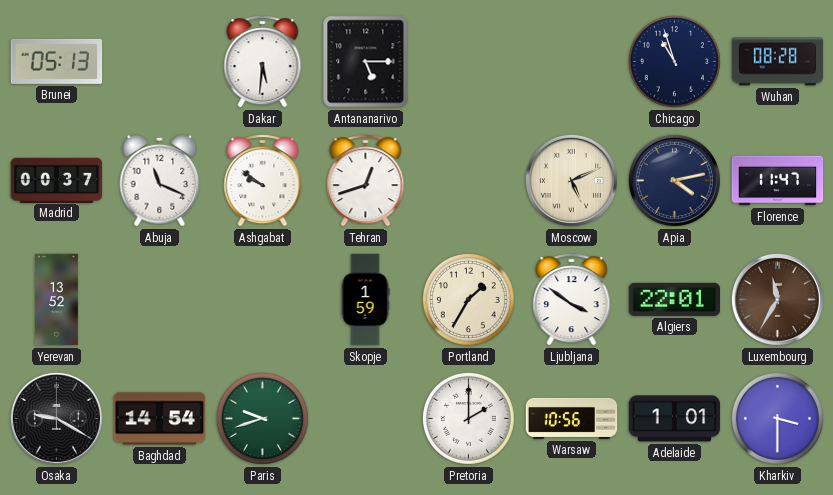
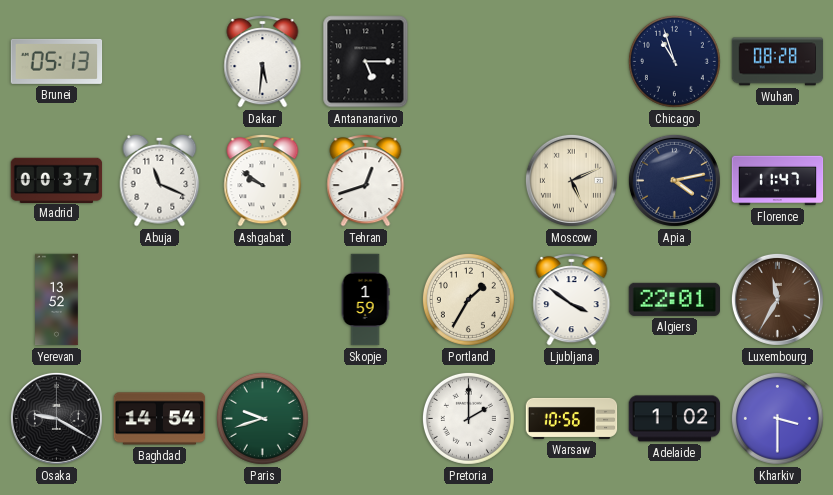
Adelaide: 1:01 -> 1:02
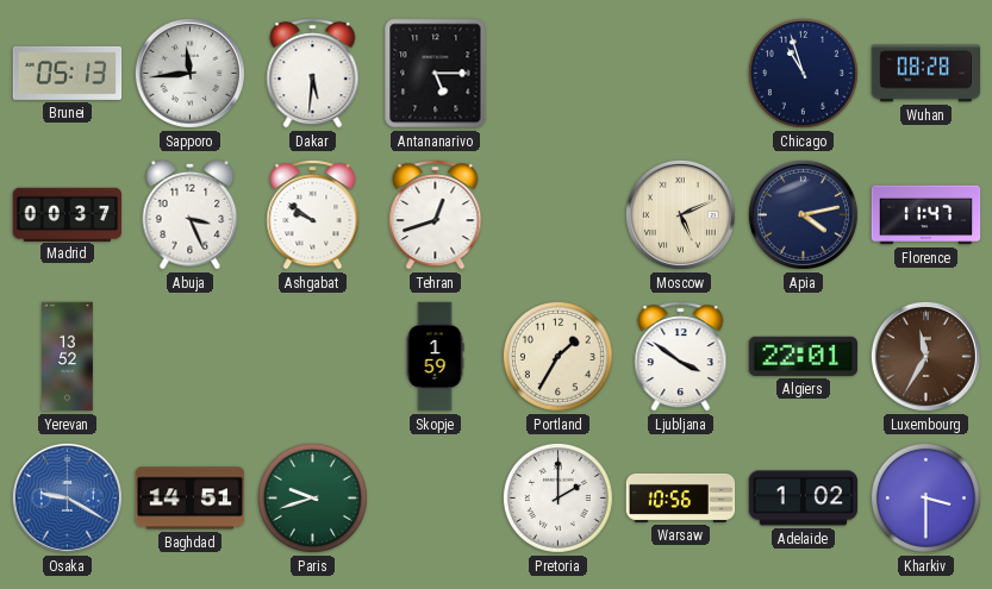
Sapporo: none -> 11:44
Abuja: 11:19 -> 3:26
Osaka dial: black -> blue
Baghdad: 14:54 -> 14:51
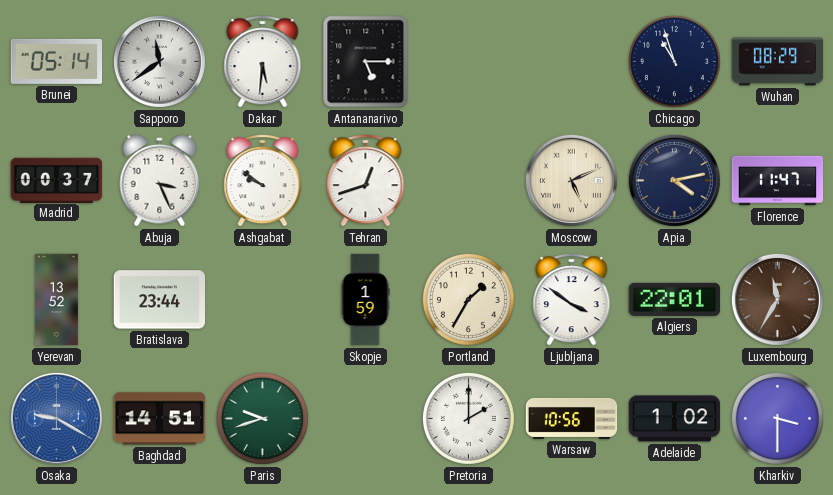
Brunei: 05:13 -> 05:14
Sapporo: 11:44 -> 11:39
Wuhan: 08:28 -> 08:29
Bratislava: none -> 23:44
